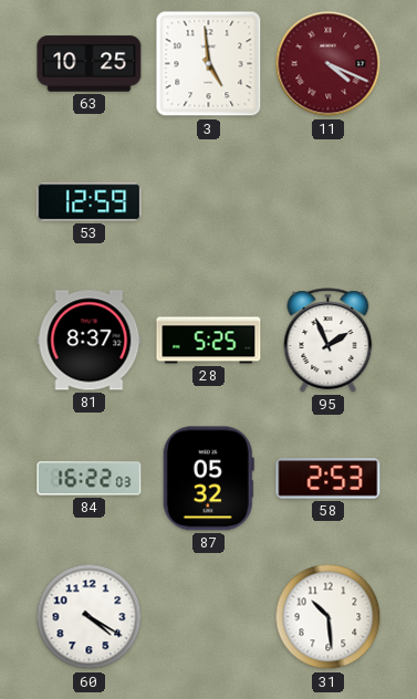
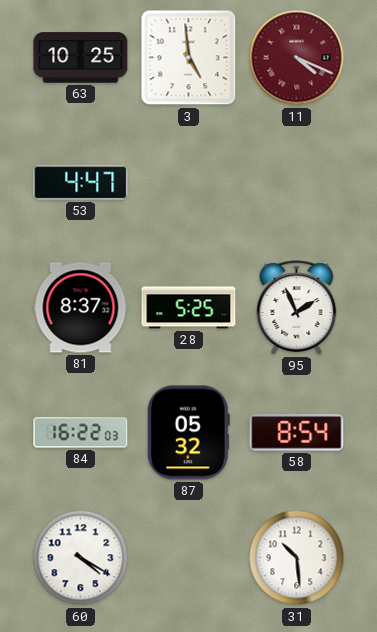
53: 12:59 -> 4:47
58: 2:53 -> 8:54
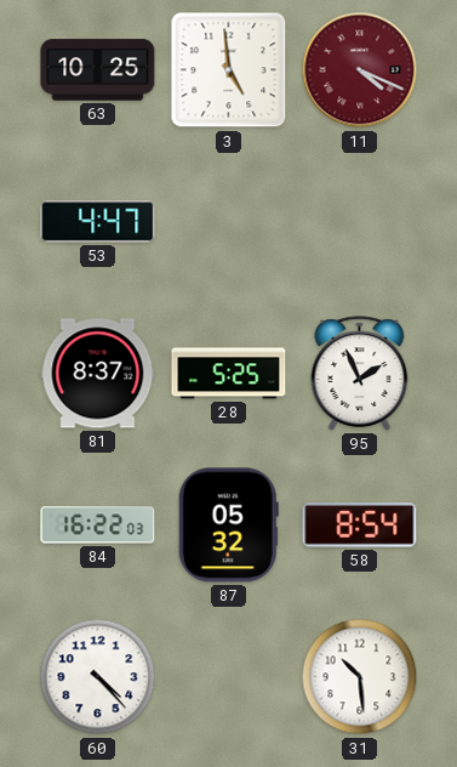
60: 4:20 -> 4:23
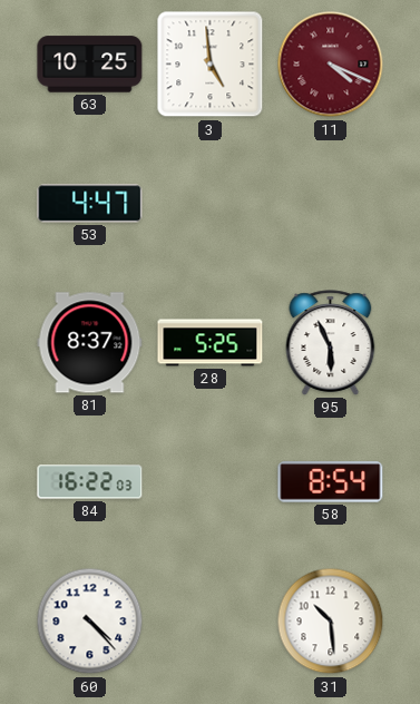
95: 1:56 -> 5:56
87: 05:32 -> none
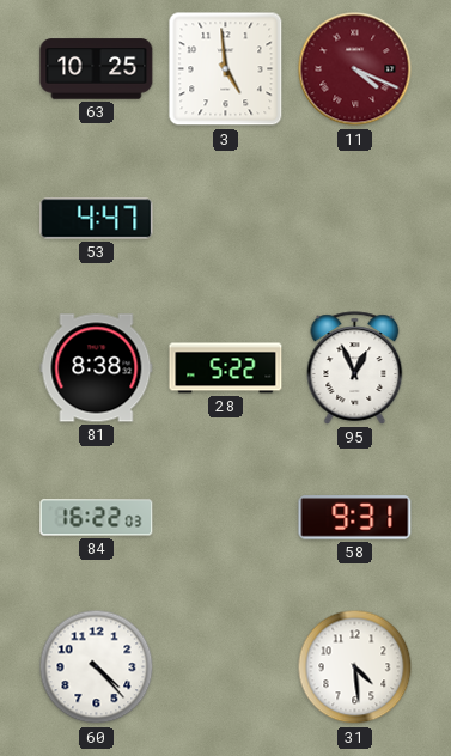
81: 8:37 -> 8:38
28: 5:25 -> 5:22
95: 5:56 -> 12:56
58: 8:54 -> 9:31
31: 10:29 -> 4:29
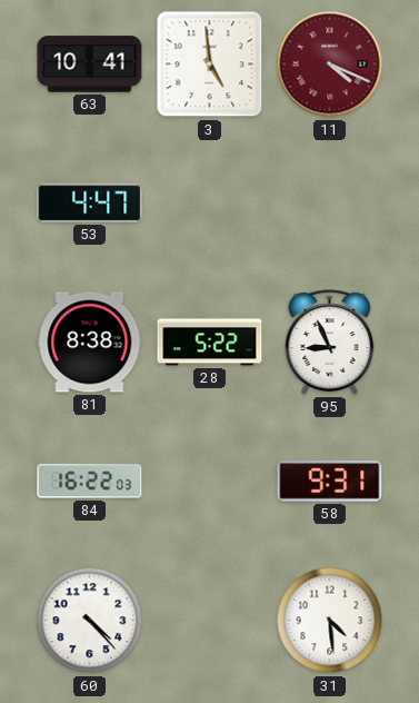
63: 10:25 -> 10:41
95: 12:56 -> 8:56
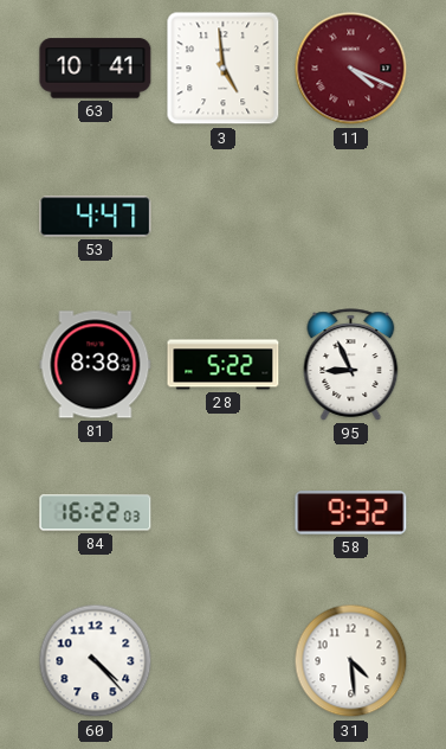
58: 9:31 -> 9:32
